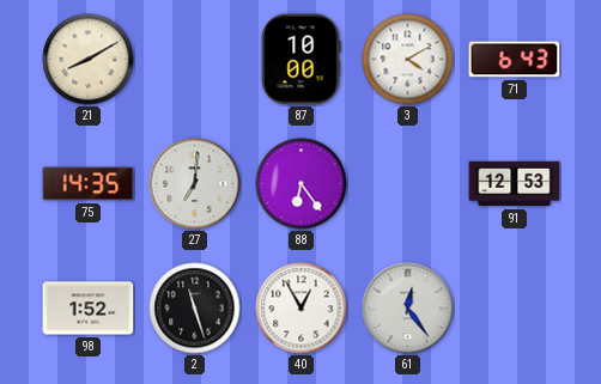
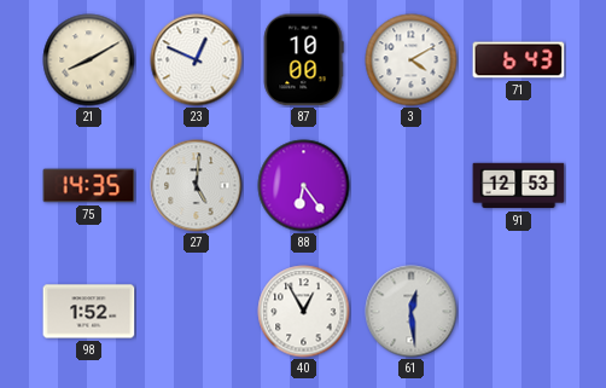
23: none -> 12:49
27: 7:01 -> 5:01
2: 11:27 -> none
61: 12:24 -> 12:29
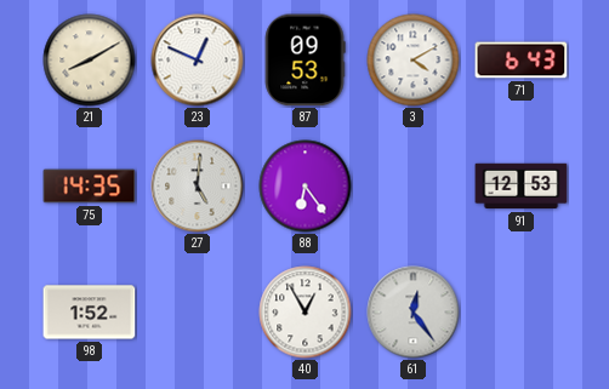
87: 10:00 -> 09:53
61: 12:29 -> 12:24
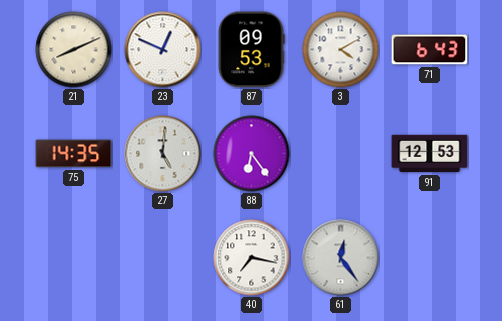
21: 8:10 -> 8:11
98: 1:52 -> none
40: 12:55 -> 7:17
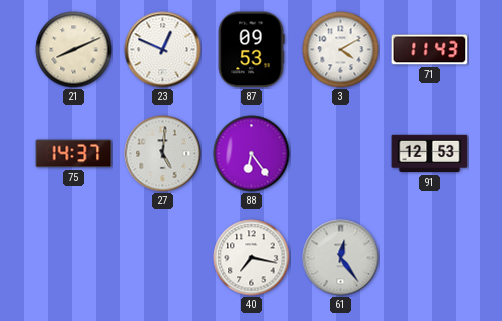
71: 6:43 -> 11:43
75: 14:35 -> 14:37
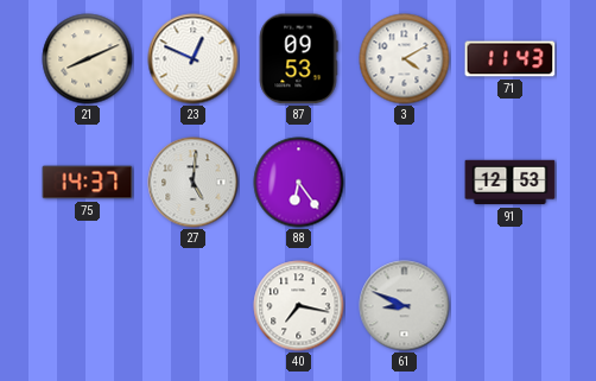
61: 12:24 -> 8:49
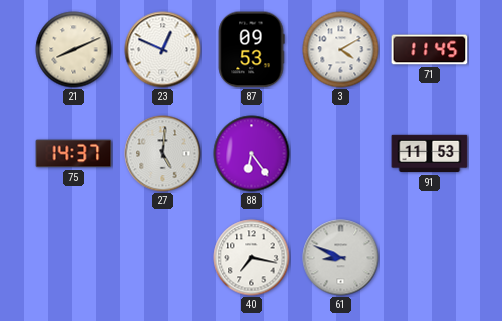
71: 11:43 -> 11:45
91: 12:53 -> 11:53
